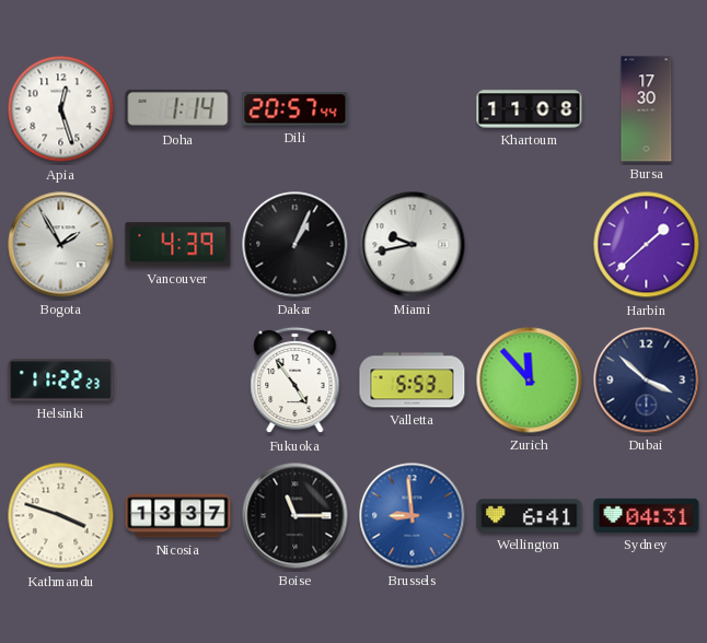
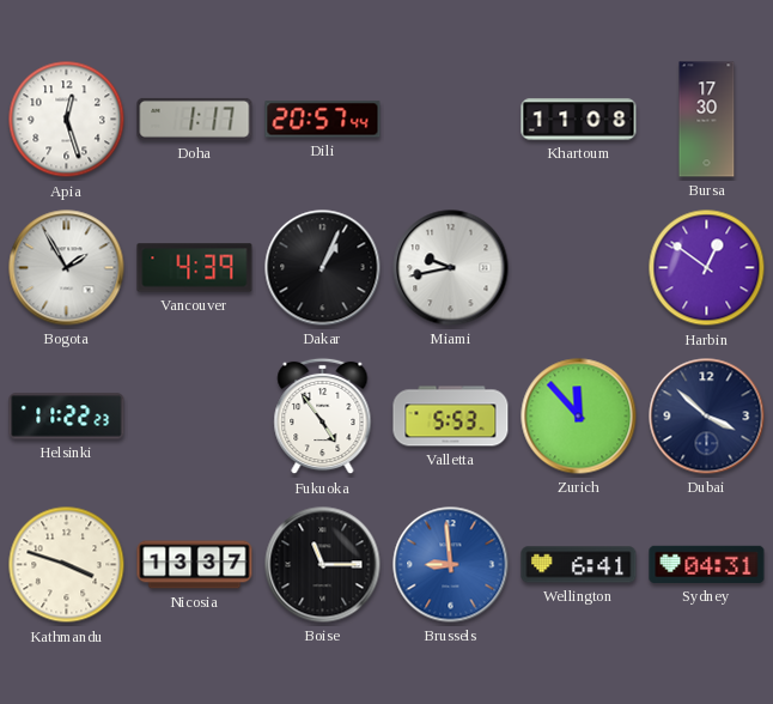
Doha: 1:14 -> 1:17
Harbin: 1:38 -> 12:51
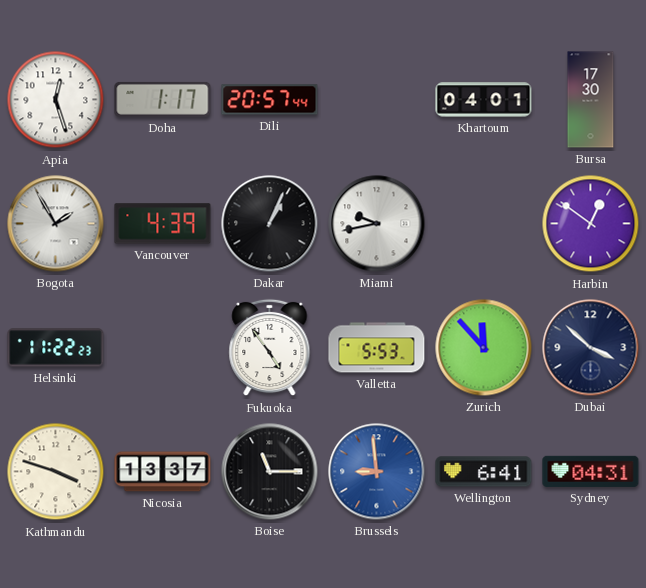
Khartoum: 11:08 -> 04:01
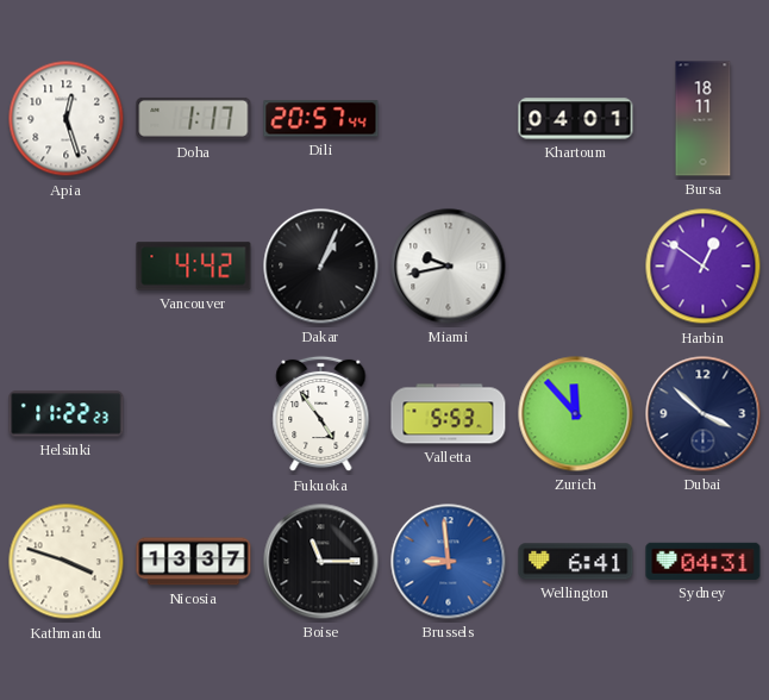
Bursa: 17:30 -> 18:11
Bogota: 1:55 -> none
Vancouver: 4:39 -> 4:42
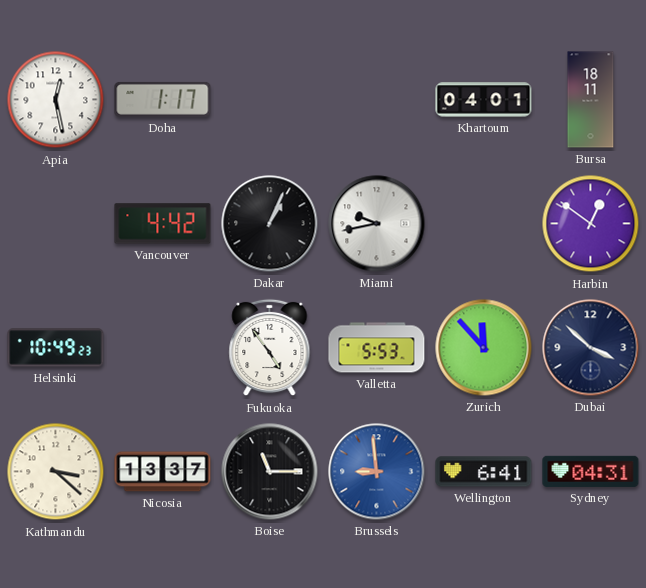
Apia: 12:27 -> 12:28
Dili: 20:57 -> none
Helsinki: 11:22 -> 10:49
Kathmandu: 3:48 -> 3:22
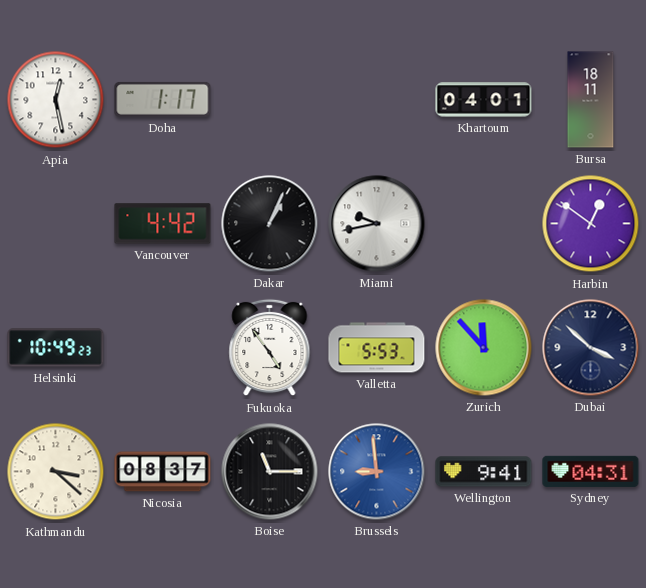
Nicosia: 13:37 -> 08:37
Wellington: 6:41 -> 9:41
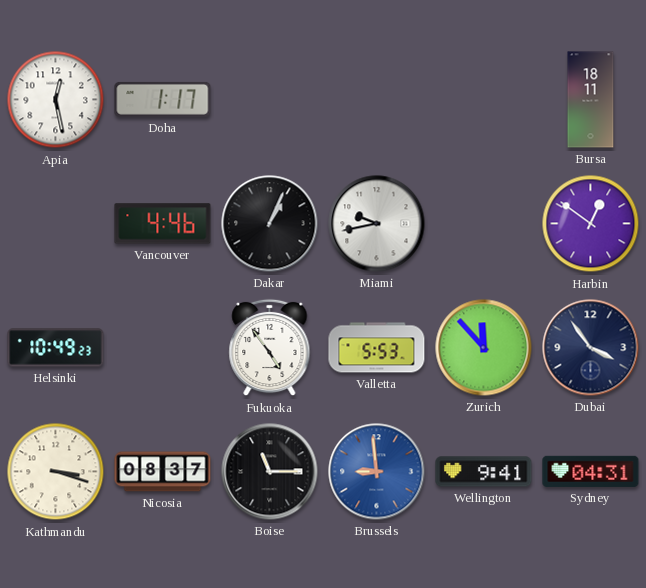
Khartoum: 04:01 -> none
Vancouver: 4:42 -> 4:46
Dubai: 3:52 -> 3:54
Kathmandu: 3:22 -> 3:18
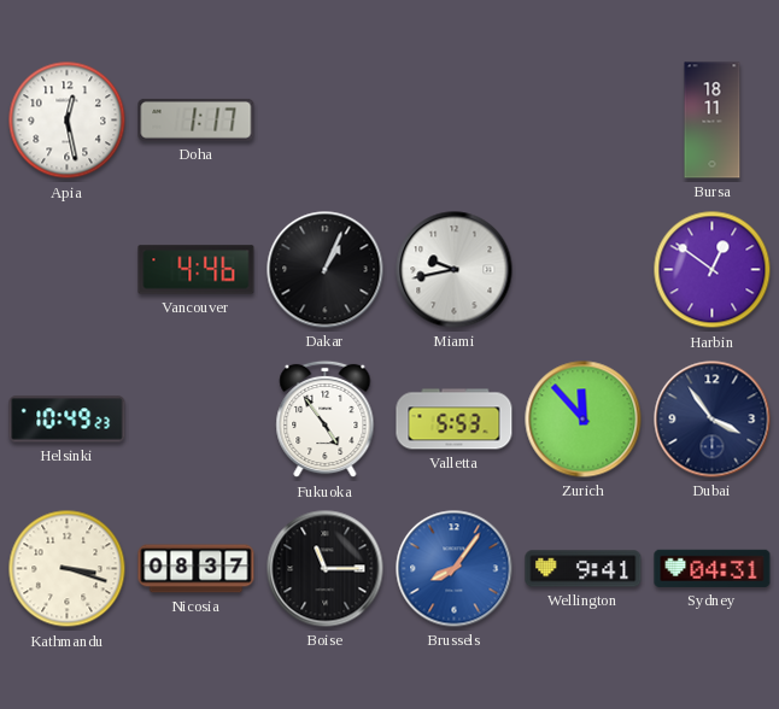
Brussels: 8:59 -> 8:06
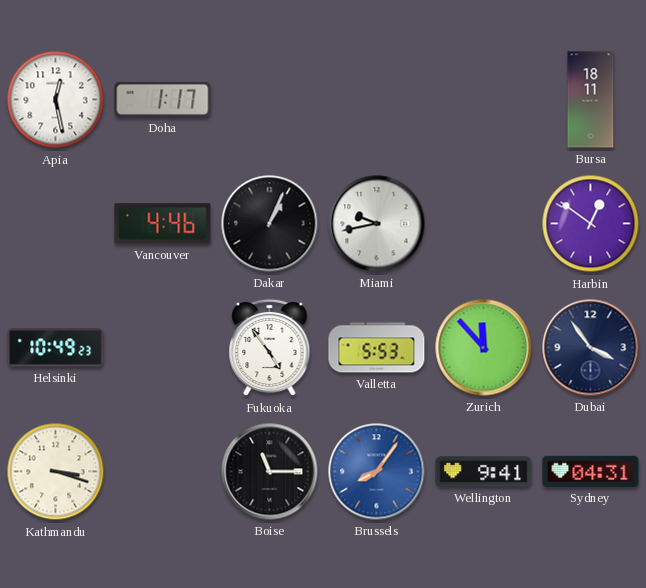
Nicosia: 08:37 -> none
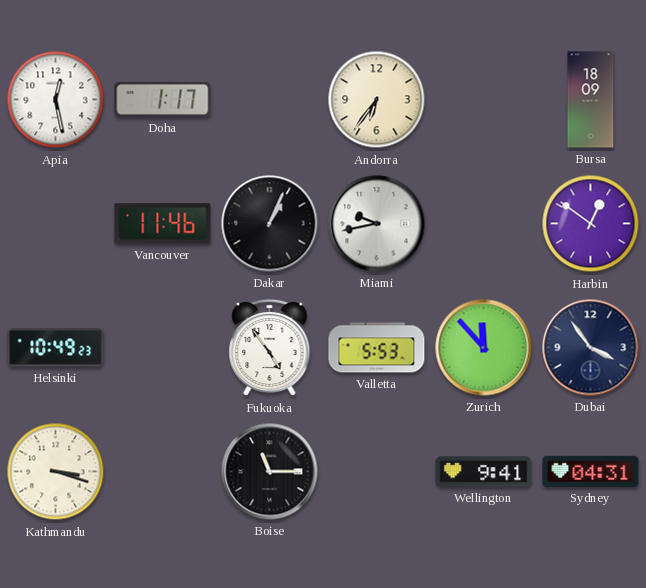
Andorra: none -> 6:36
Bursa: 18:11 -> 18:09
Vancouver: 4:46 -> 11:46
Brussels: 8:06 -> none
